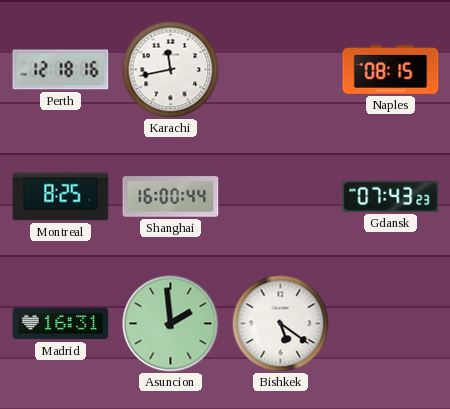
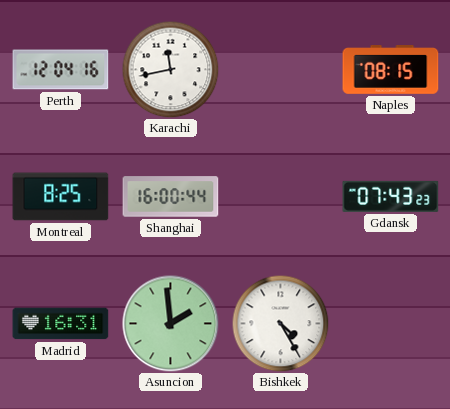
Perth: 12:18 -> 12:04
Bishkek: 5:21 -> 4:25
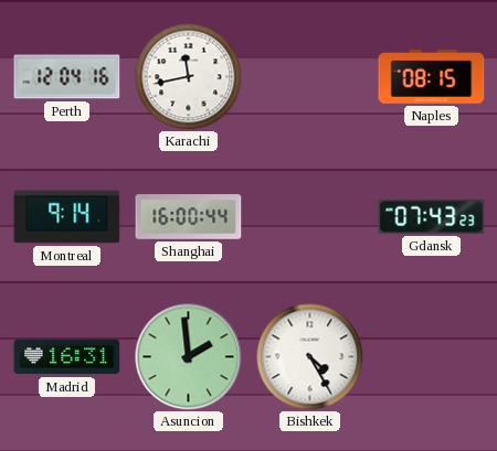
Montreal: 8:25 -> 9:14
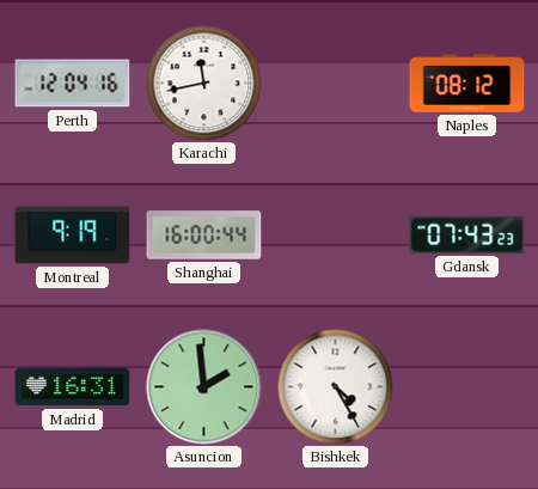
Naples: 08:15 -> 08:12
Montreal: 9:14 -> 9:19
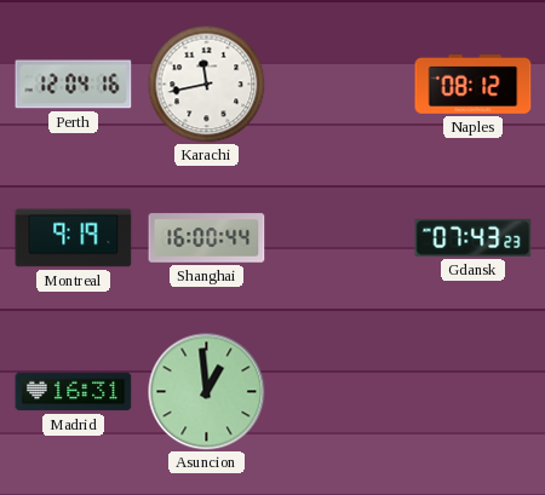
Asuncion: 1:59 -> 12:59
Bishkek: 4:25 -> none
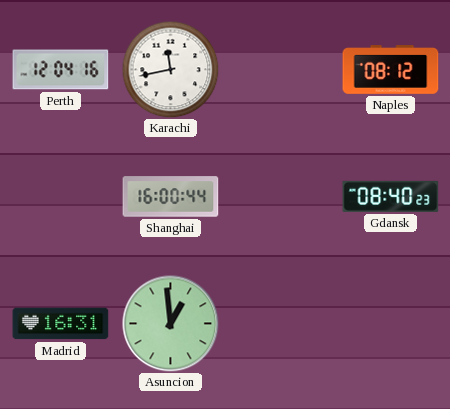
Montreal: 9:19 -> none
Gdansk: 07:43 -> 08:40
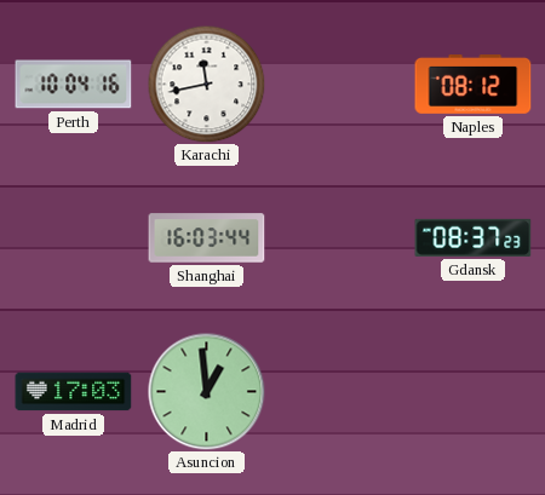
Perth: 12:04 -> 10:04
Shanghai: 16:00 -> 16:03
Gdansk: 08:40 -> 08:37
Madrid: 16:31 -> 17:03
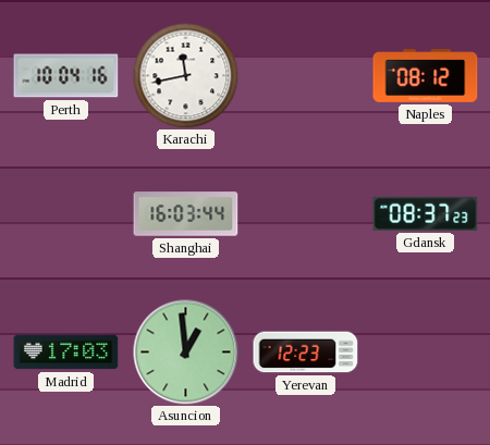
Yerevan: none -> 12:23
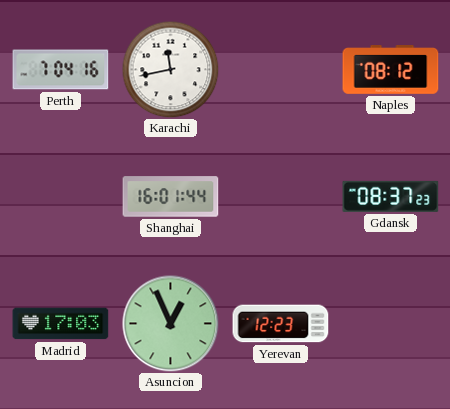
Perth: 10:04 -> 7:04
Shanghai: 16:03 -> 16:01
Asuncion: 12:59 -> 12:56
